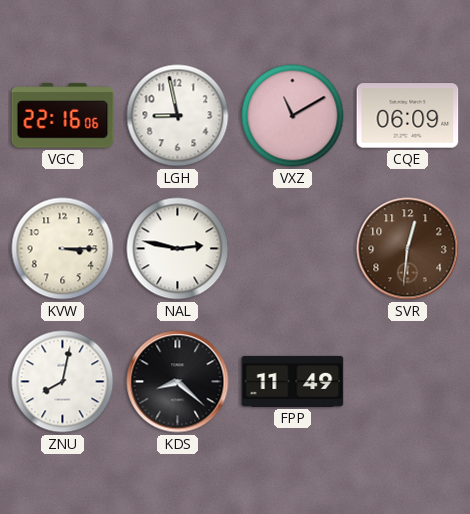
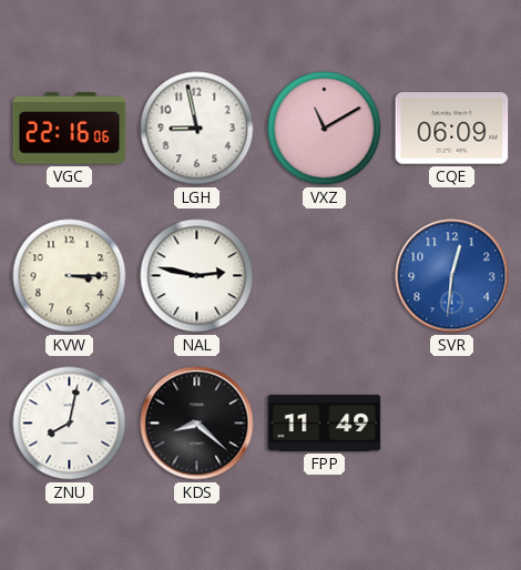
SVR dial: brown -> blue
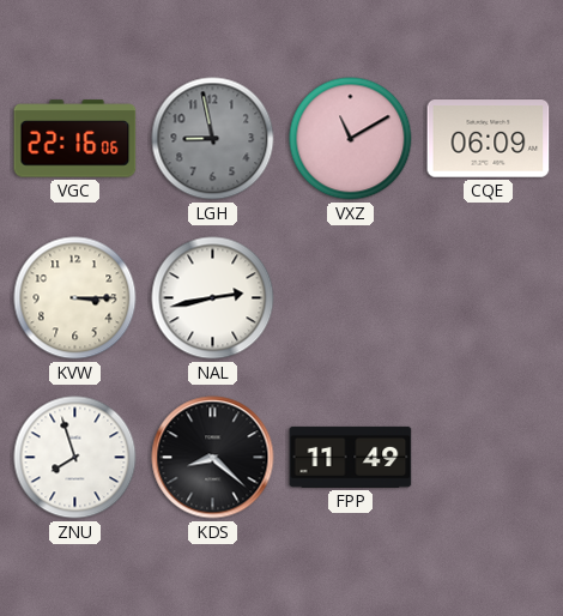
LGH dial: white -> grey
NAL: 2:47 -> 2:43
SVR: 12:31 -> none
ZNU: 8:02 -> 7:57
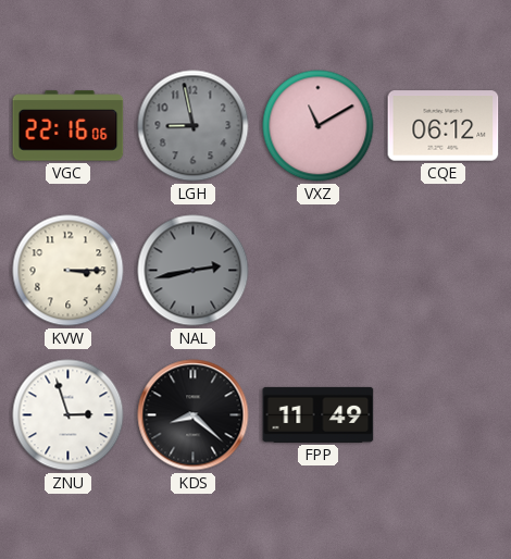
CQE: 06:09 -> 06:12
NAL dial: white -> grey
ZNU: 7:57 -> 2:57
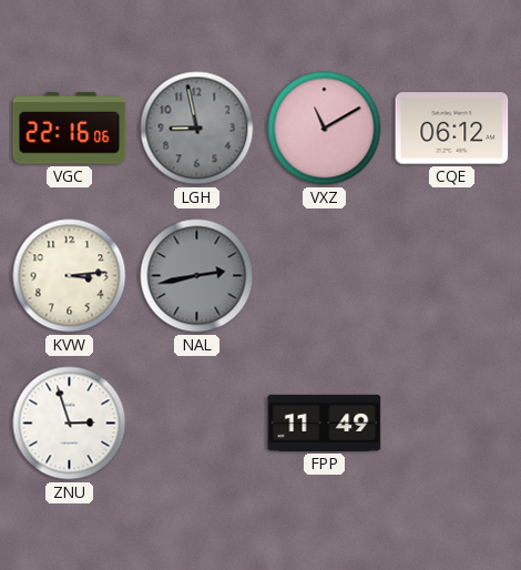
KVW: 3:15 -> 3:14
KDS: 8:22 -> none
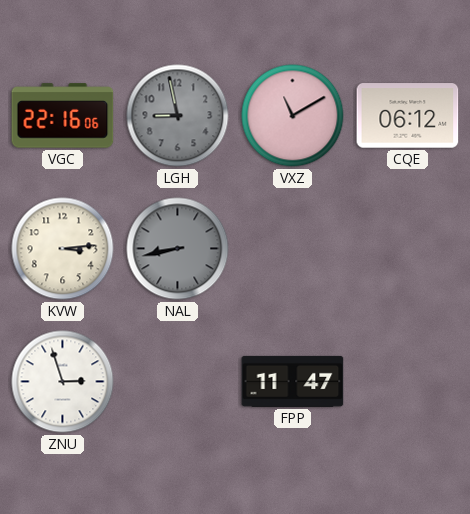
NAL: 2:43 -> 8:43
FPP: 11:49 -> 11:47
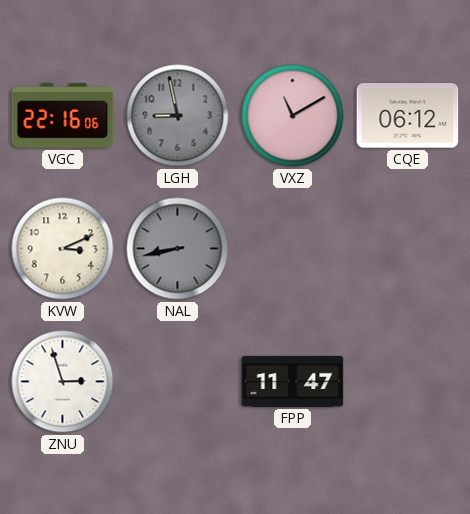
KVW: 3:14 -> 3:11
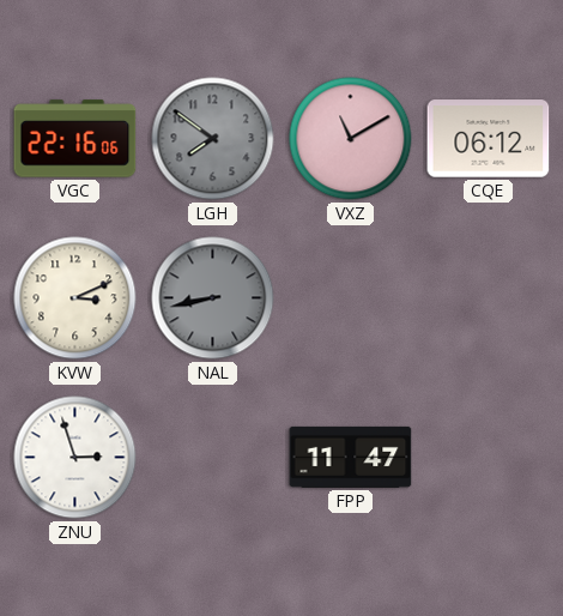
LGH: 8:58 -> 7:51
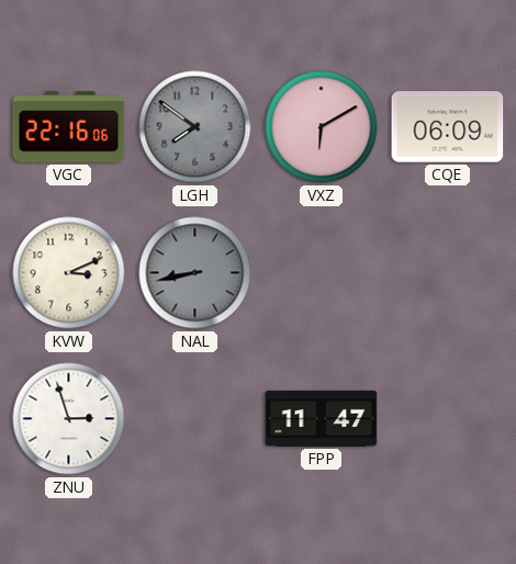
VXZ: 11:10 -> 6:10
CQE: 06:12 -> 06:09
